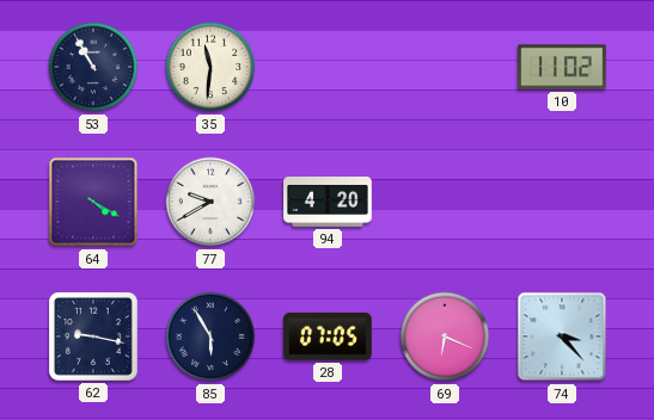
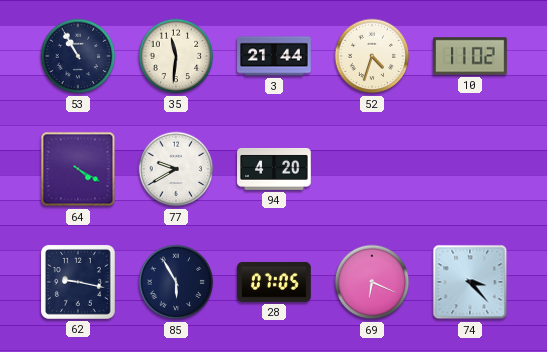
3: none -> 21:44
52: none -> 4:33
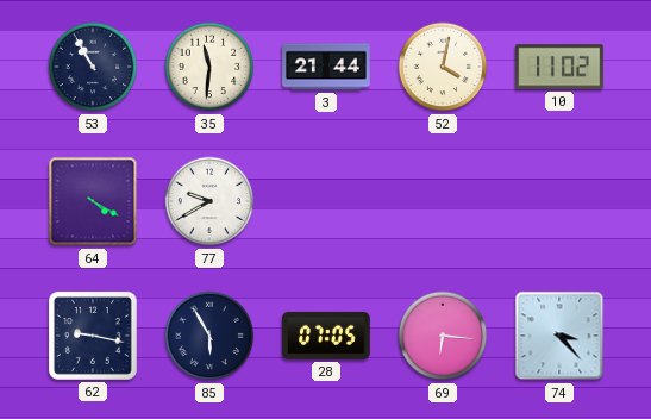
52: 4:33 -> 4:02
94: 4:20 -> none
69: 6:19 -> 6:16
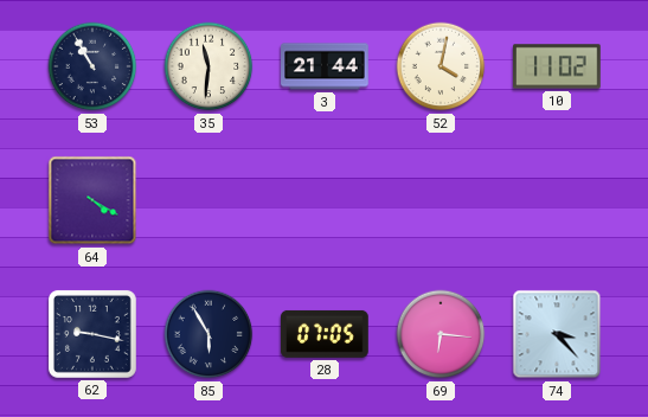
77: 9:40 -> none
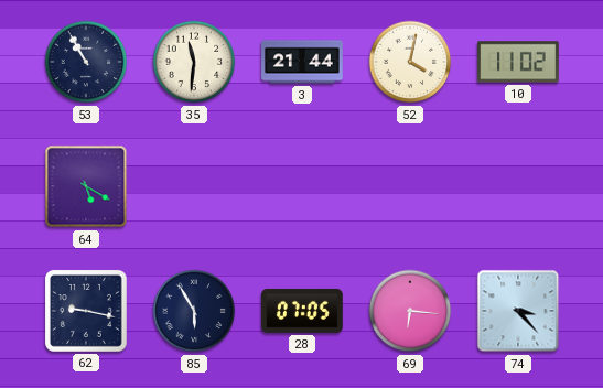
64: 4:20 -> 5:20
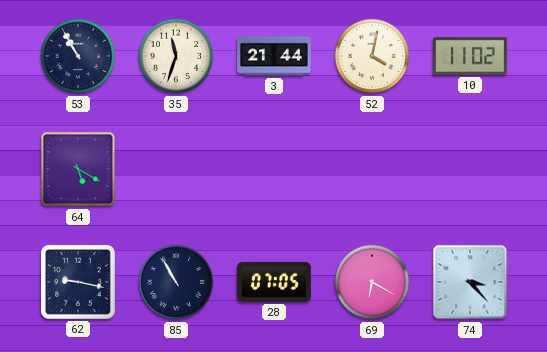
35: 11:31 -> 11:33
85: 5:55 -> 10:55
69: 6:16 -> 6:20
